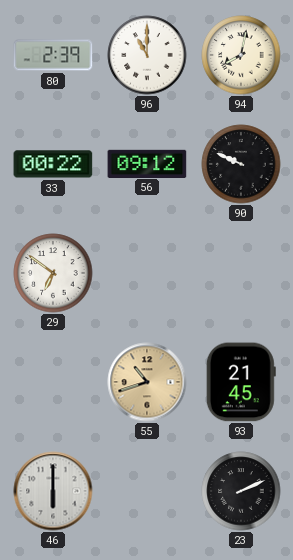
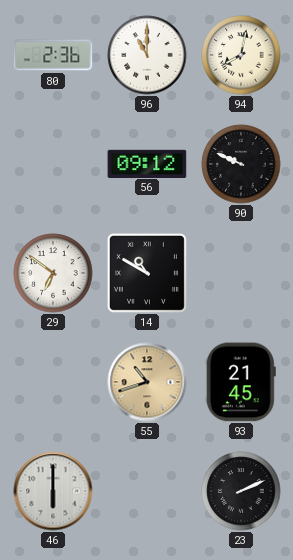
80: 2:39 -> 2:36
33: 00:22 -> none
14: none -> 10:50
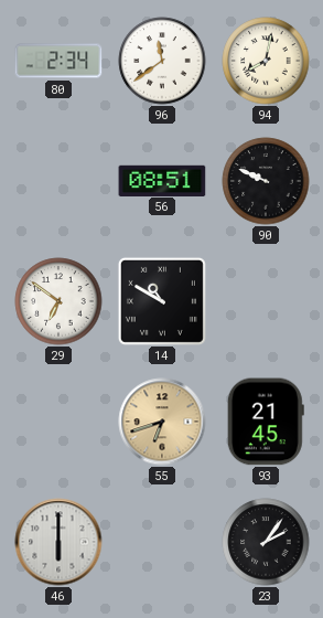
80: 2:36 -> 2:34
96: 11:00 -> 11:39
56: 09:12 -> 08:51
55: 10:42 -> 6:42
23: 2:11 -> 2:06
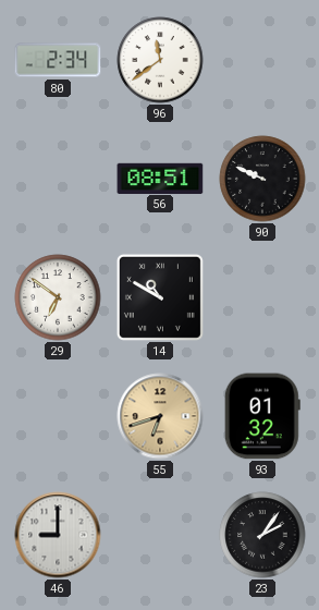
94: 8:02 -> none
93: 21:45 -> 01:32
46: 6:00 -> 9:00
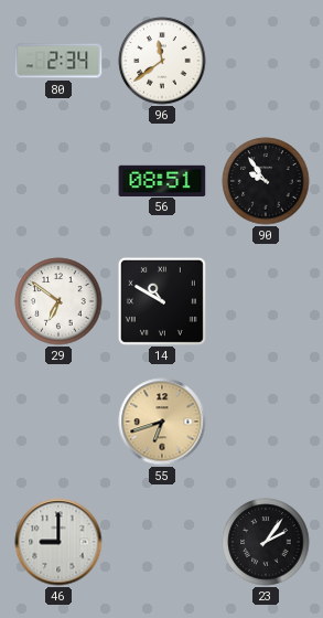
90: 9:49 -> 9:54
93: 01:32 -> none
